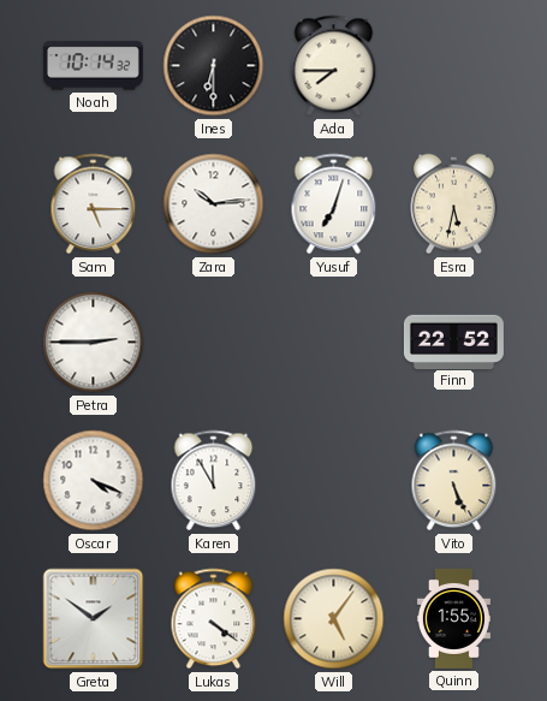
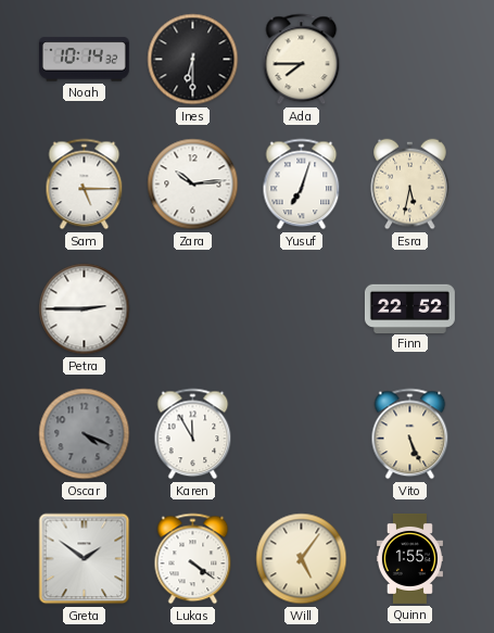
Oscar dial: white -> grey
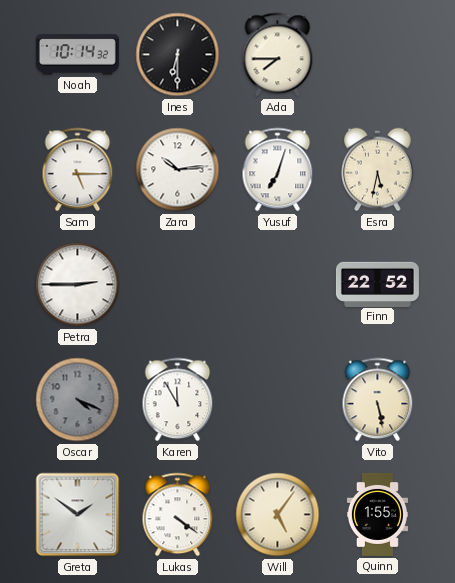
Vito: 5:26 -> 5:28
